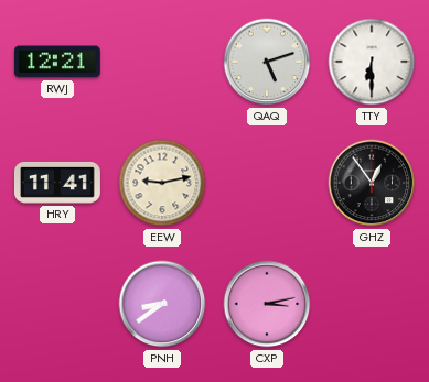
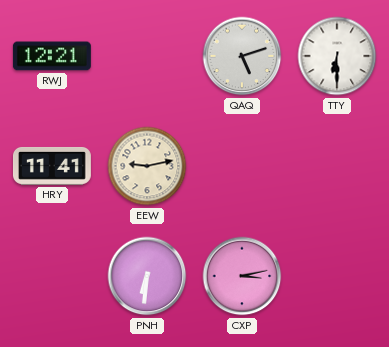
GHZ: 12:54 -> none
PNH: 8:39 -> 6:31
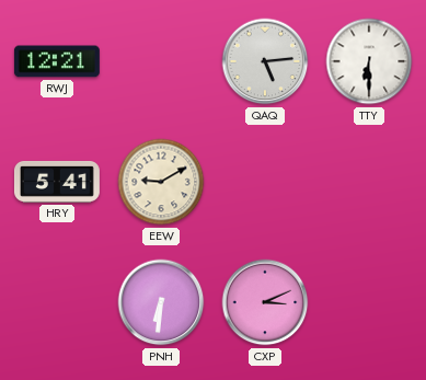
QAQ: 5:12 -> 5:14
HRY: 11:41 -> 5:41
EEW: 9:13 -> 9:10
CXP: 3:13 -> 3:11
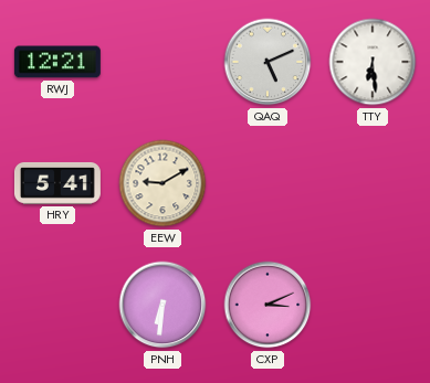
QAQ: 5:14 -> 5:11
TTY: 6:30 -> 6:29
